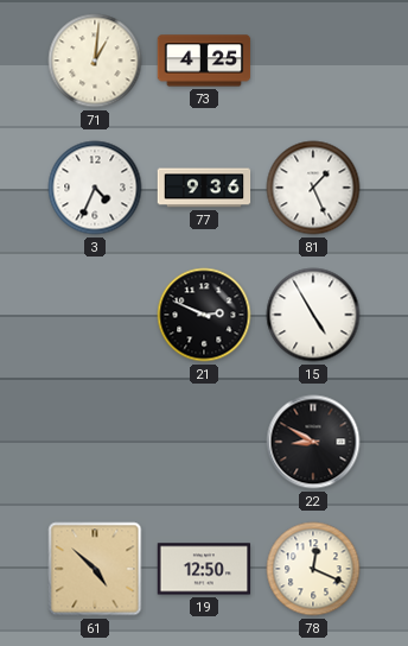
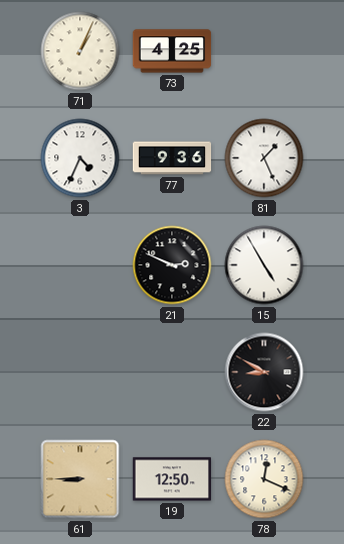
71: 1:01 -> 1:04
61: 4:52 -> 8:45
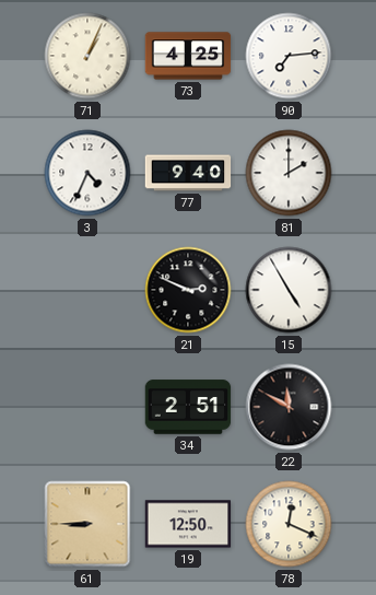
90: none -> 7:14
77: 9:36 -> 9:40
81: 1:26 -> 2:00
34: none -> 2:51
22: 8:50 -> 11:50
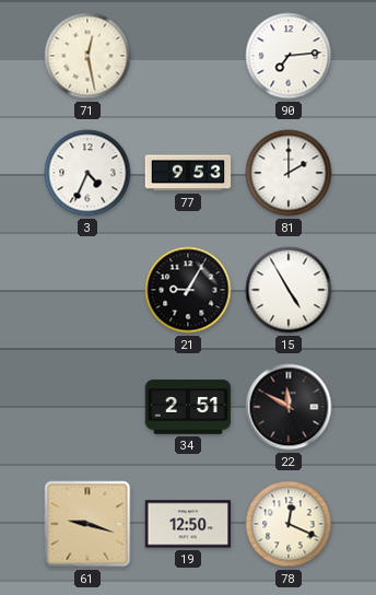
71: 1:04 -> 12:28
73: 4:25 -> none
77: 9:40 -> 9:53
21: 2:49 -> 9:05
61: 8:45 -> 9:18
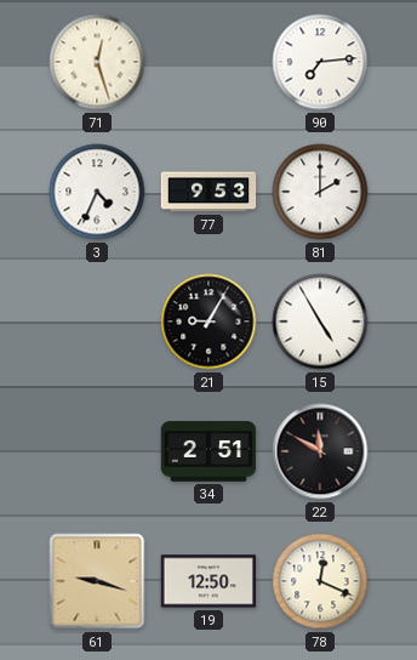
71: 12:28 -> 12:27
